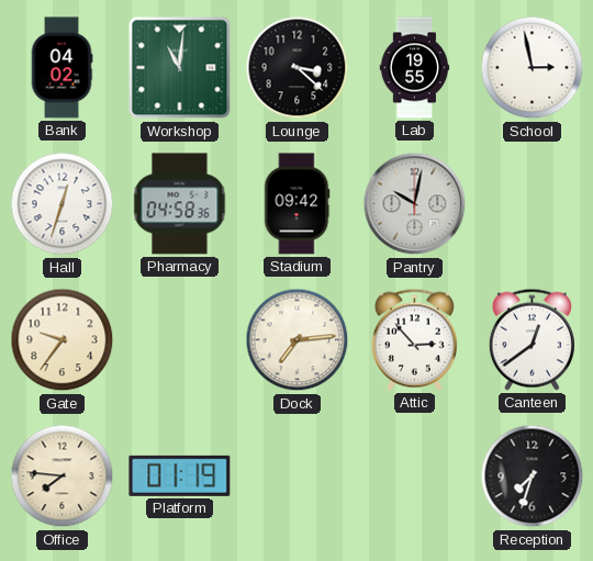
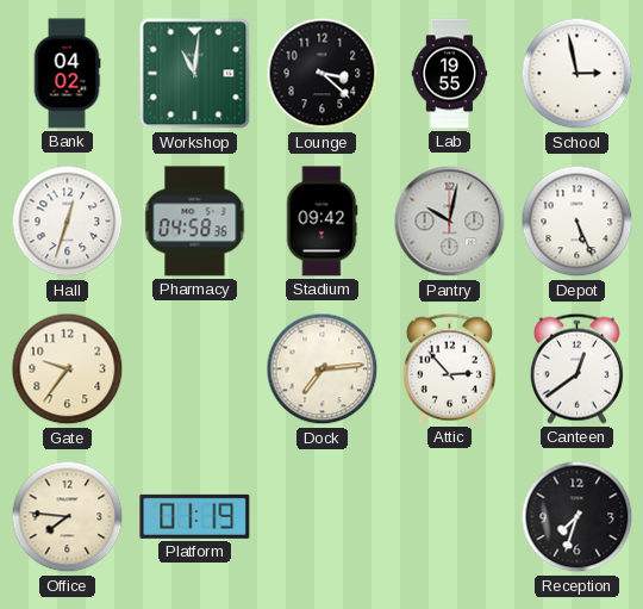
Depot: none -> 5:26
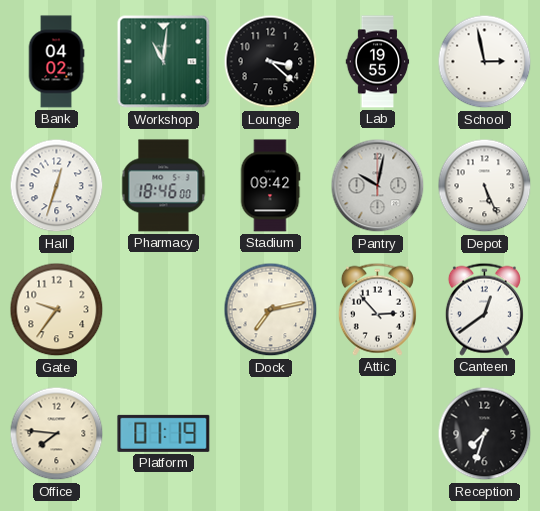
Pharmacy: 04:58 -> 18:46
Dock: 7:14 -> 7:13
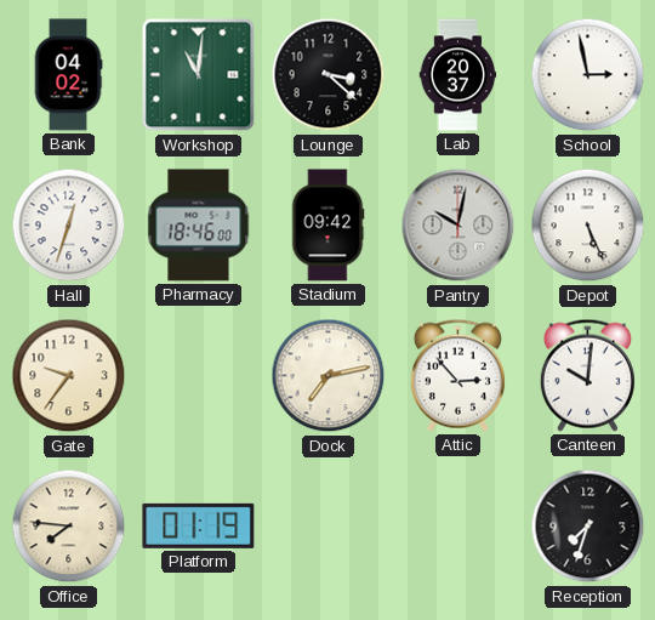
Lab: 19:55 -> 20:37
Canteen: 12:39 -> 10:01
